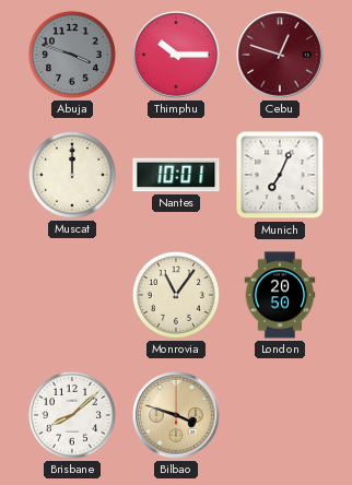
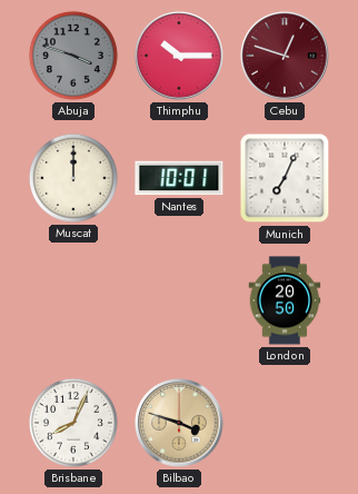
Monrovia: 11:06 -> none
Brisbane: 8:08 -> 8:04
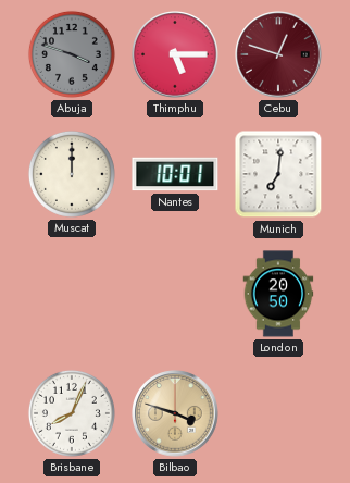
Thimphu: 10:15 -> 5:15
Munich: 7:04 -> 7:01
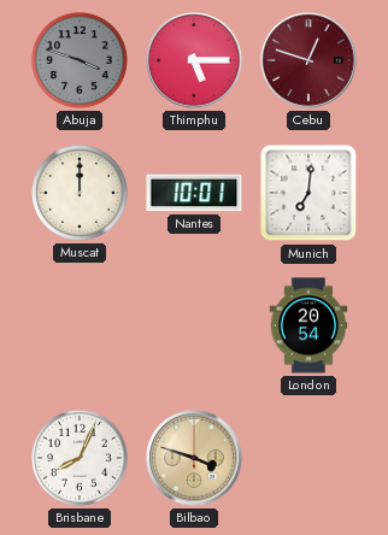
London: 20:50 -> 20:54
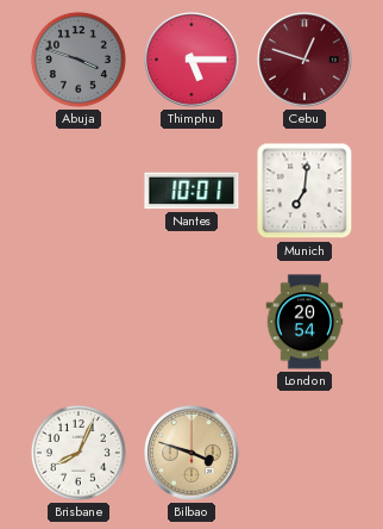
Muscat: 12:00 -> none
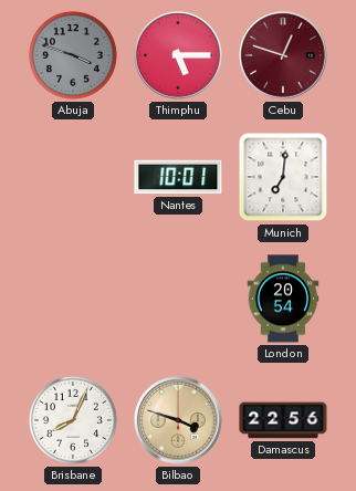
Damascus: none -> 22:56
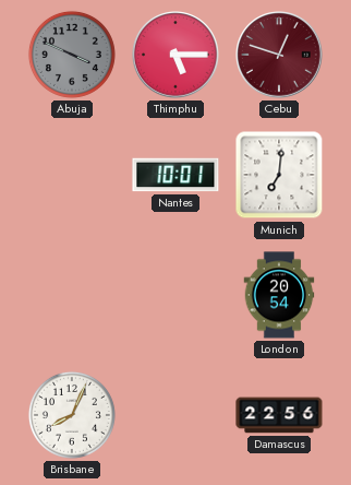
Abuja: 3:48 -> 3:49
Bilbao: 3:48 -> none
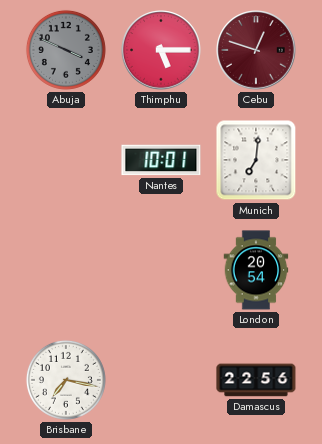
Brisbane: 8:04 -> 7:17
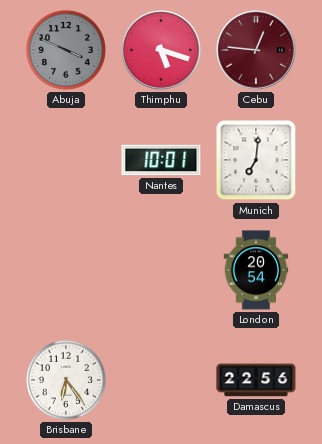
Thimphu: 5:15 -> 5:18
Cebu: 12:48 -> 12:46
Brisbane: 7:17 -> 6:24
